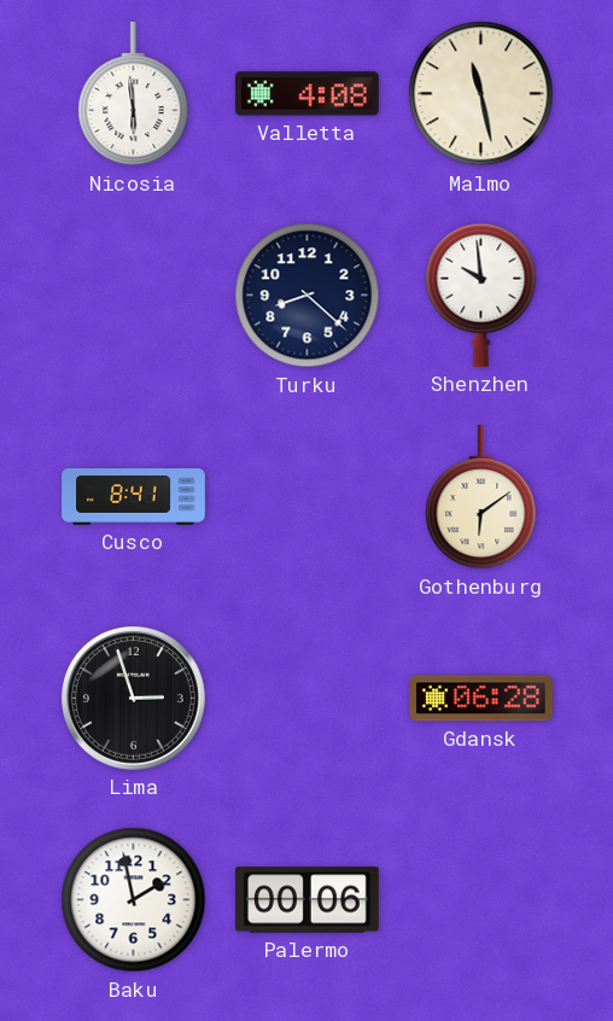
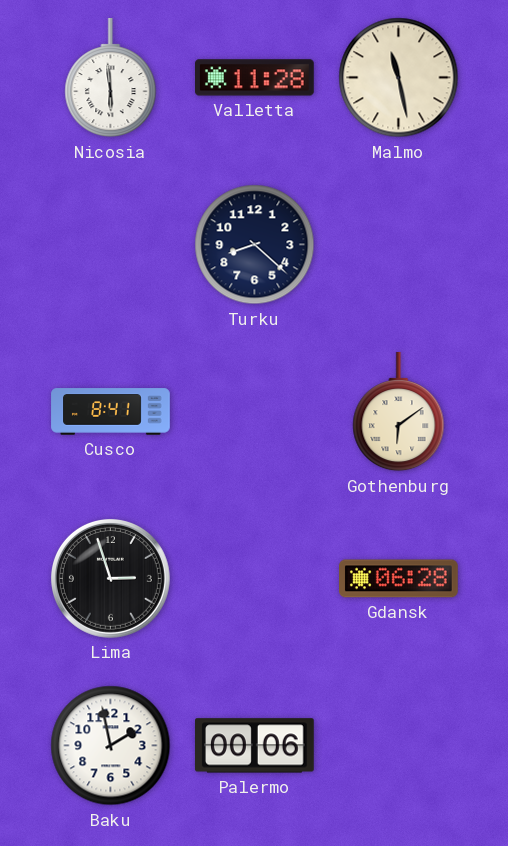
Valletta: 4:08 -> 11:28
Shenzhen: 9:59 -> none
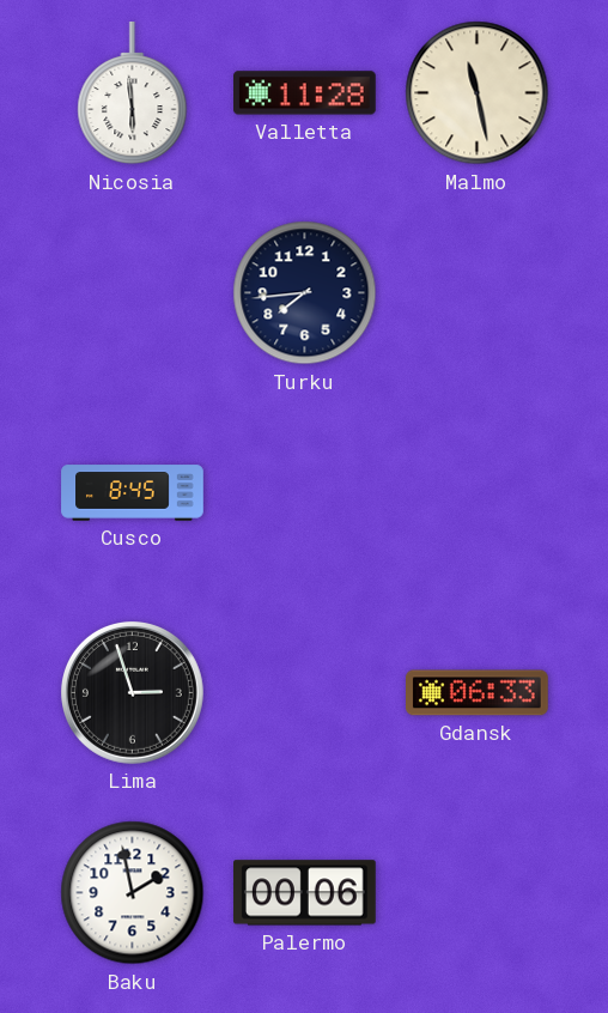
Turku: 8:22 -> 7:44
Cusco: 8:41 -> 8:45
Gothenburg: 6:09 -> none
Gdansk: 06:28 -> 06:33
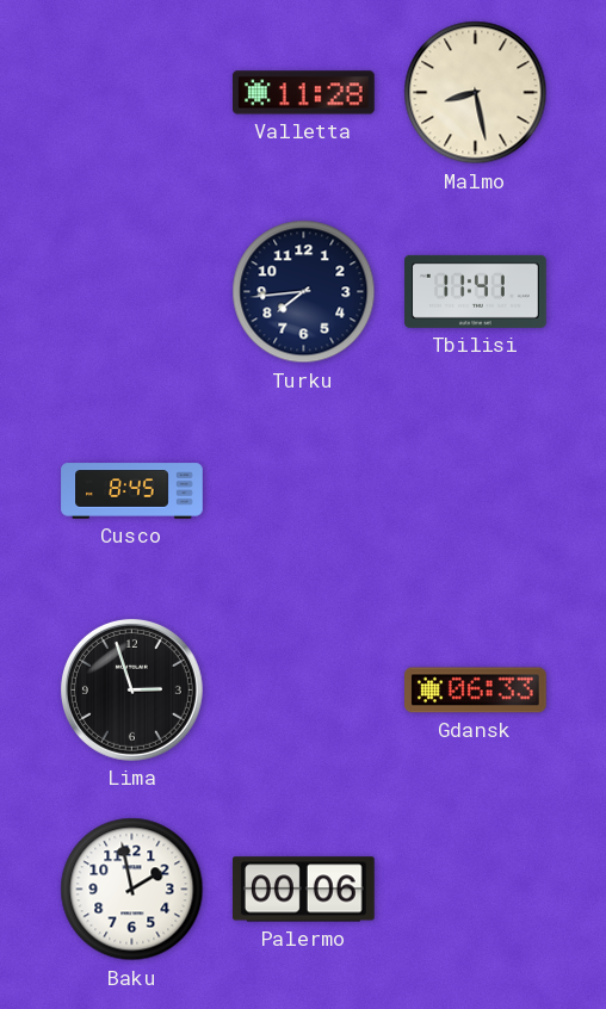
Nicosia: 5:59 -> none
Malmo: 11:28 -> 8:28
Tbilisi: none -> 11:41
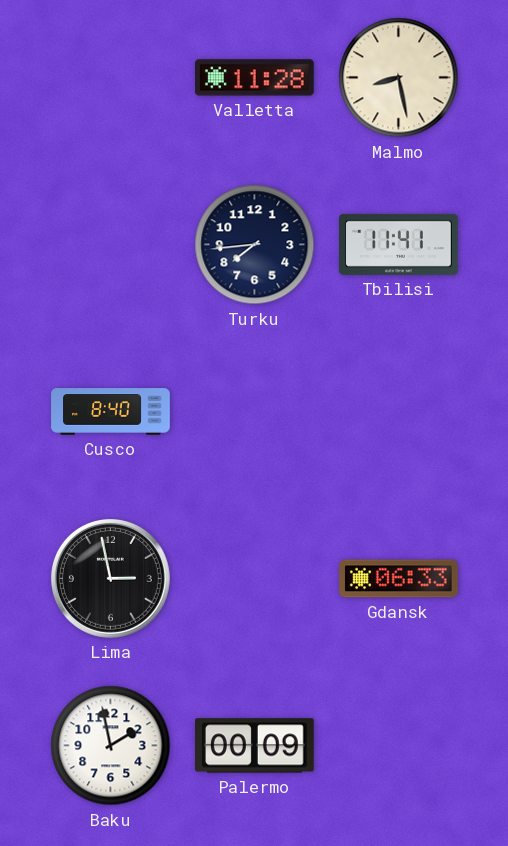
Cusco: 8:45 -> 8:40
Lima: 2:57 -> 2:58
Palermo: 00:06 -> 00:09
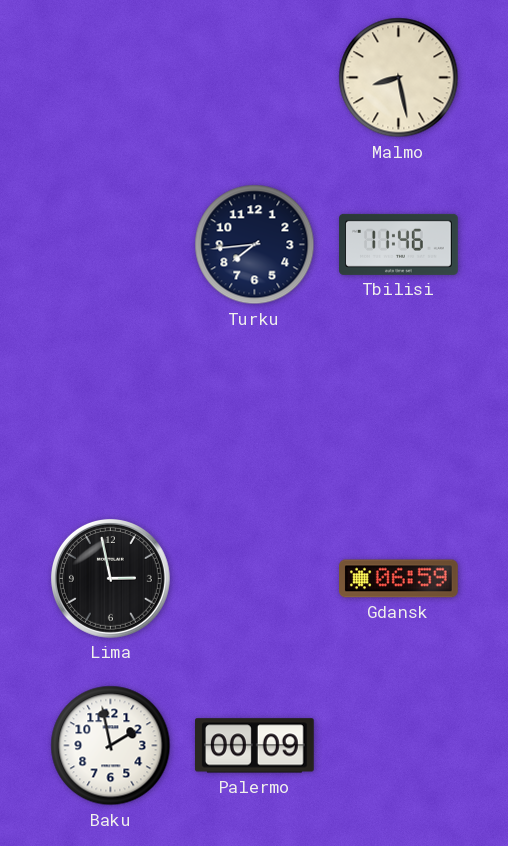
Valletta: 11:28 -> none
Tbilisi: 11:41 -> 11:46
Cusco: 8:40 -> none
Gdansk: 06:33 -> 06:59
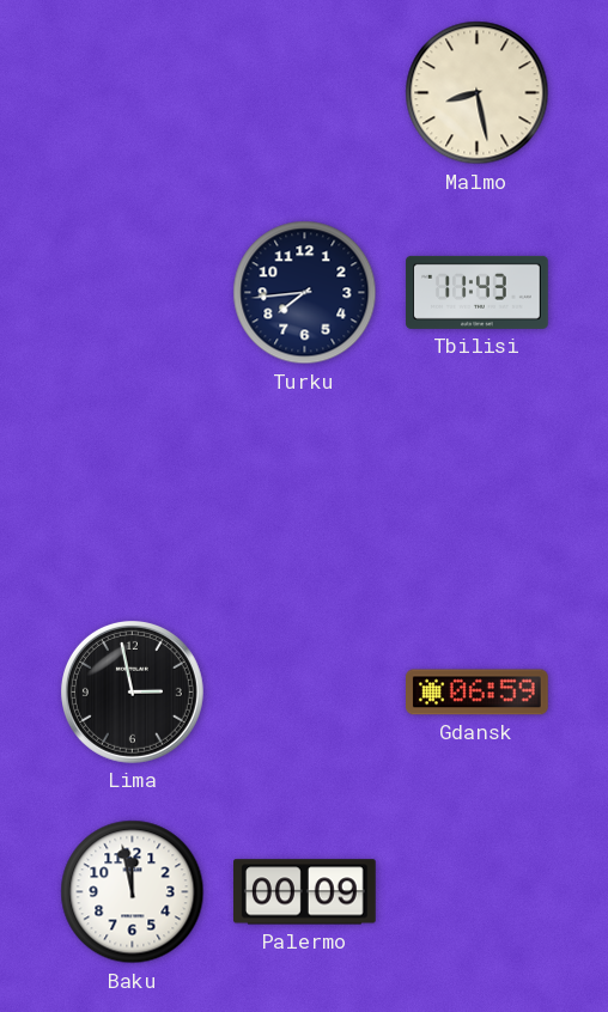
Tbilisi: 11:46 -> 11:43
Baku: 1:58 -> 11:58
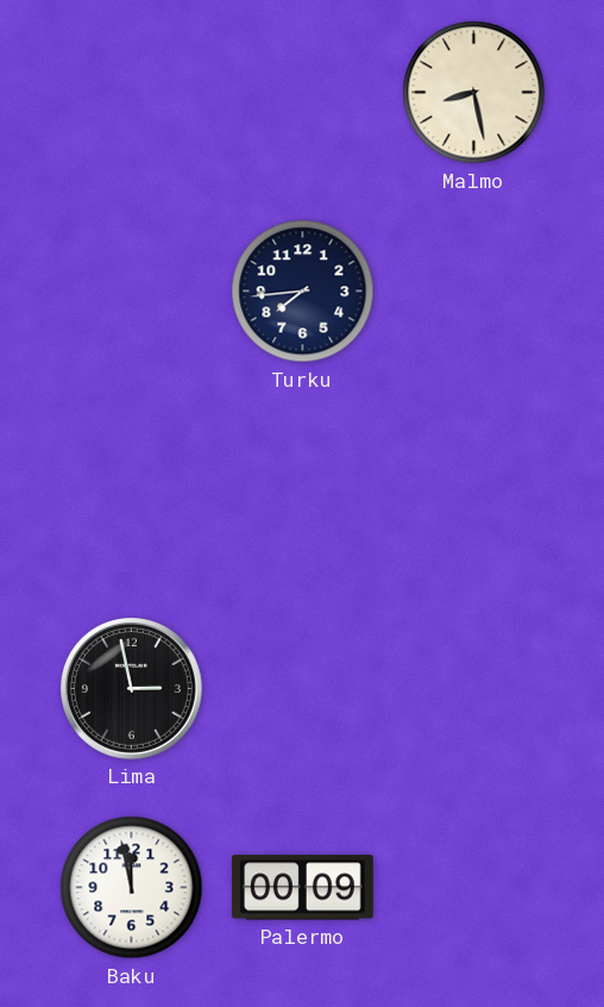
Tbilisi: 11:43 -> none
Gdansk: 06:59 -> none
